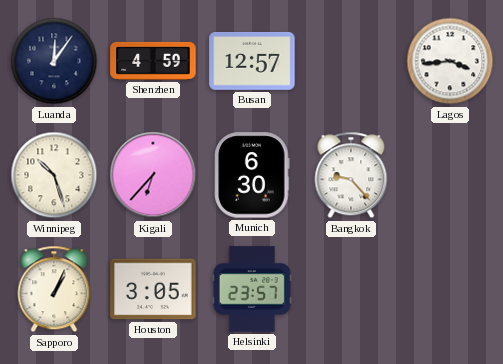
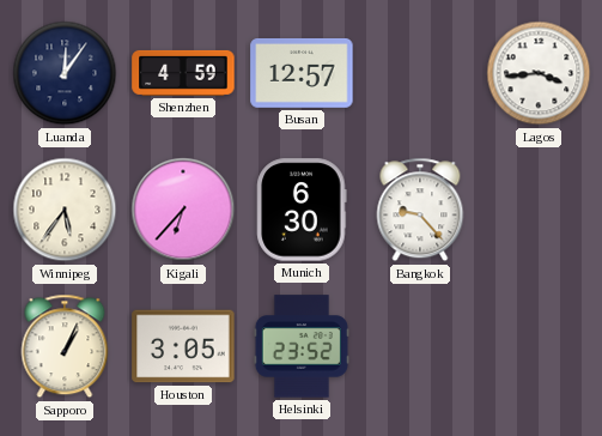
Winnipeg: 10:27 -> 5:36
Helsinki: 23:57 -> 23:52
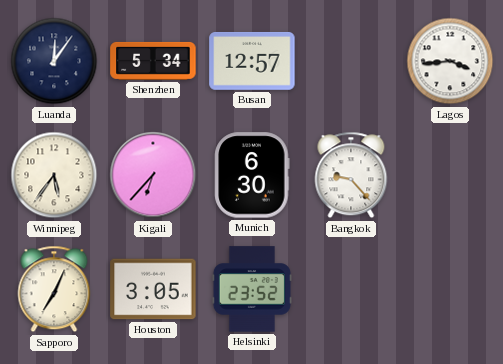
Shenzhen: 4:59 -> 5:34
Sapporo: 1:04 -> 7:04
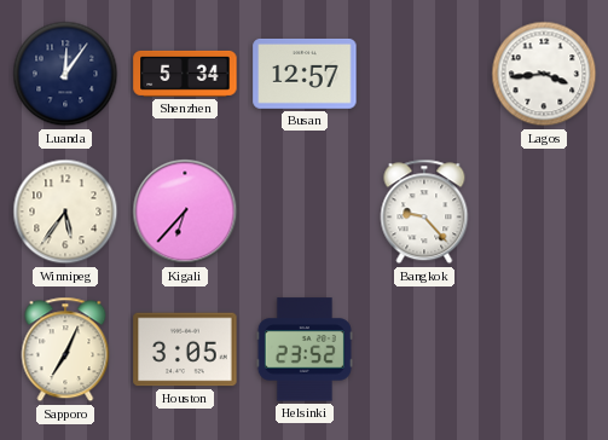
Munich: 6:30 -> none
